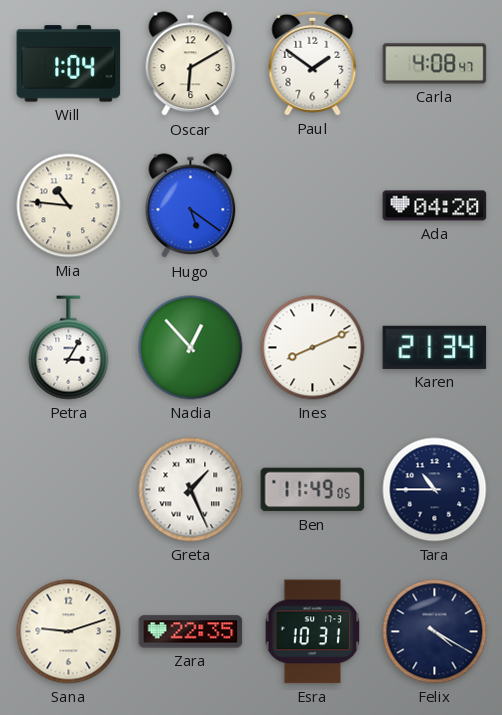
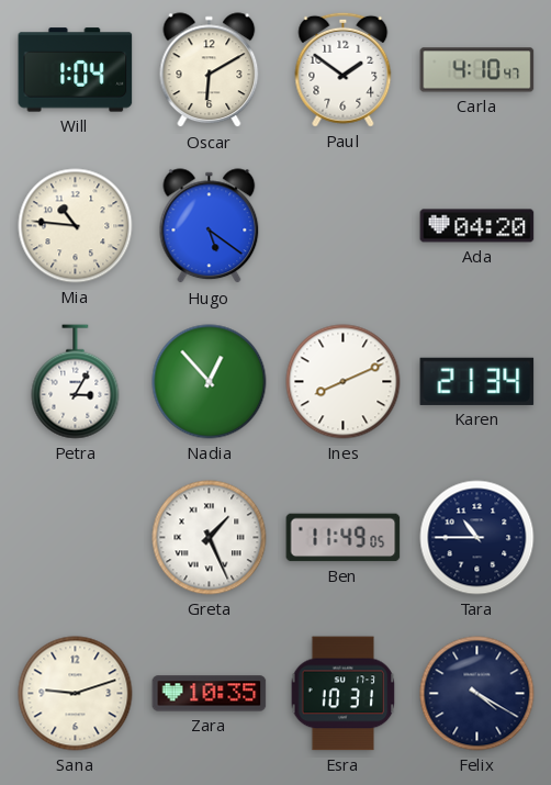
Carla: 4:08 -> 4:10
Zara: 22:35 -> 10:35
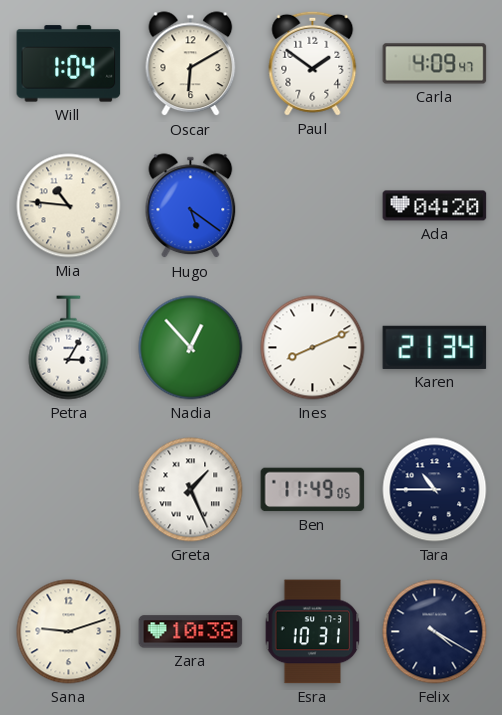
Carla: 4:10 -> 4:09
Zara: 10:35 -> 10:38
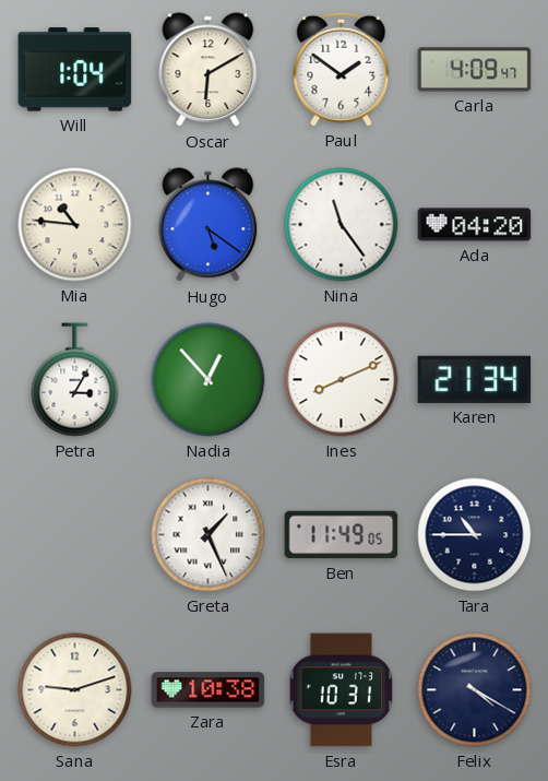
Nina: none -> 11:24
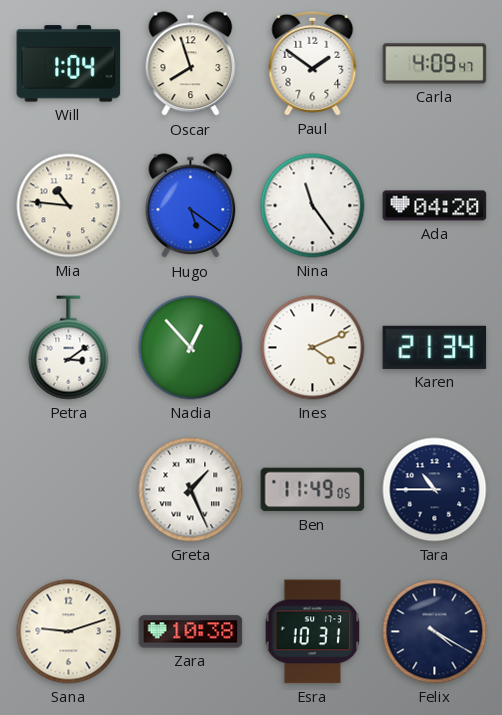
Oscar: 6:10 -> 7:57
Petra: 3:05 -> 3:09
Ines: 8:11 -> 4:11
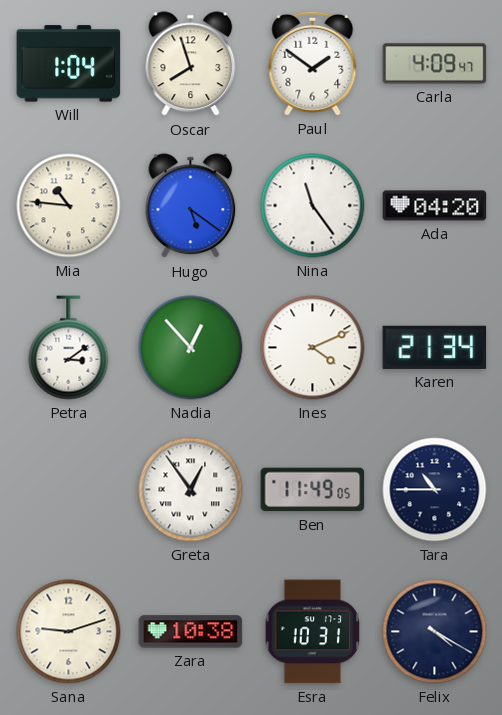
Greta: 1:26 -> 12:54
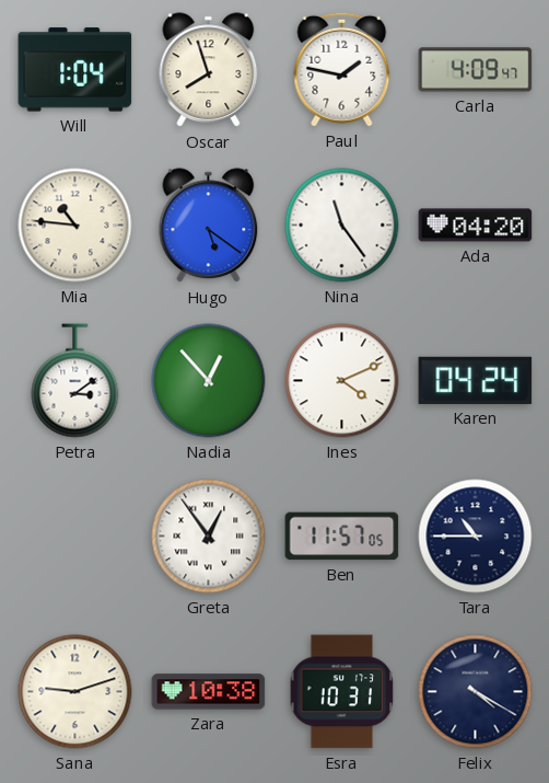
Paul: 1:51 -> 1:47
Karen: 21:34 -> 04:24
Ben: 11:49 -> 11:57
